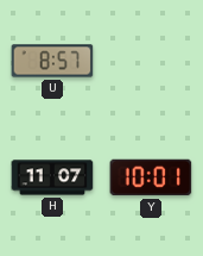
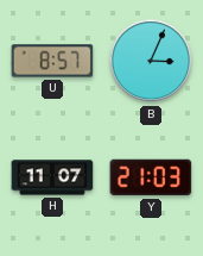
B: none -> 3:04
Y: 10:01 -> 21:03
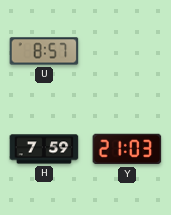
B: 3:04 -> none
H: 11:07 -> 7:59
